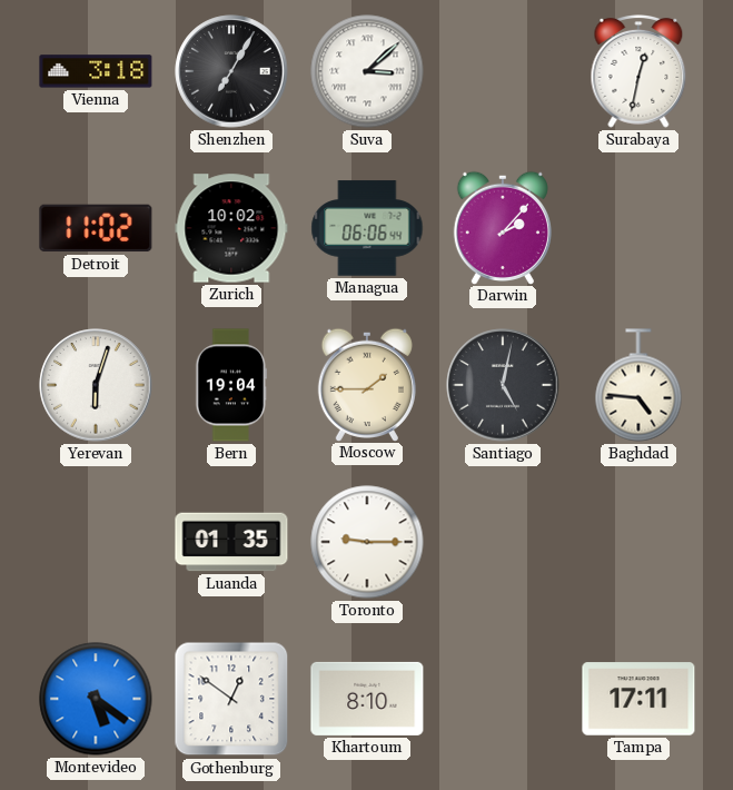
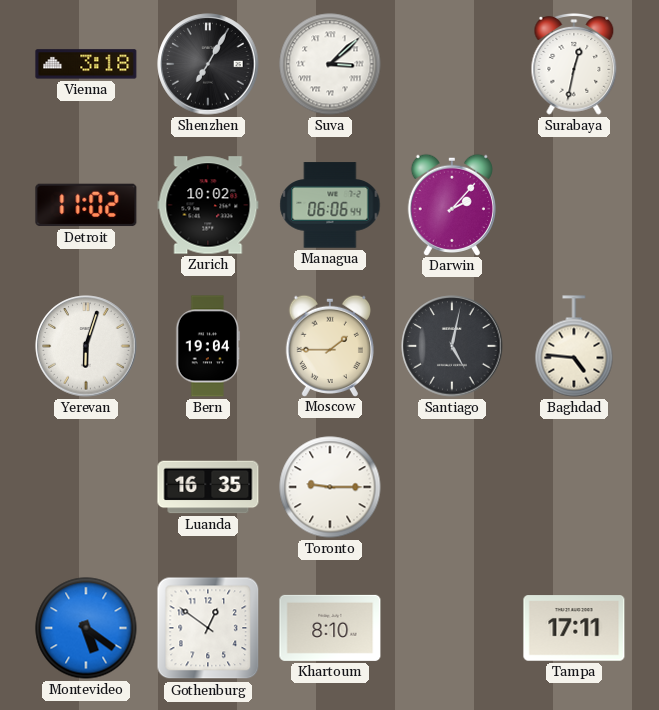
Luanda: 01:35 -> 16:35
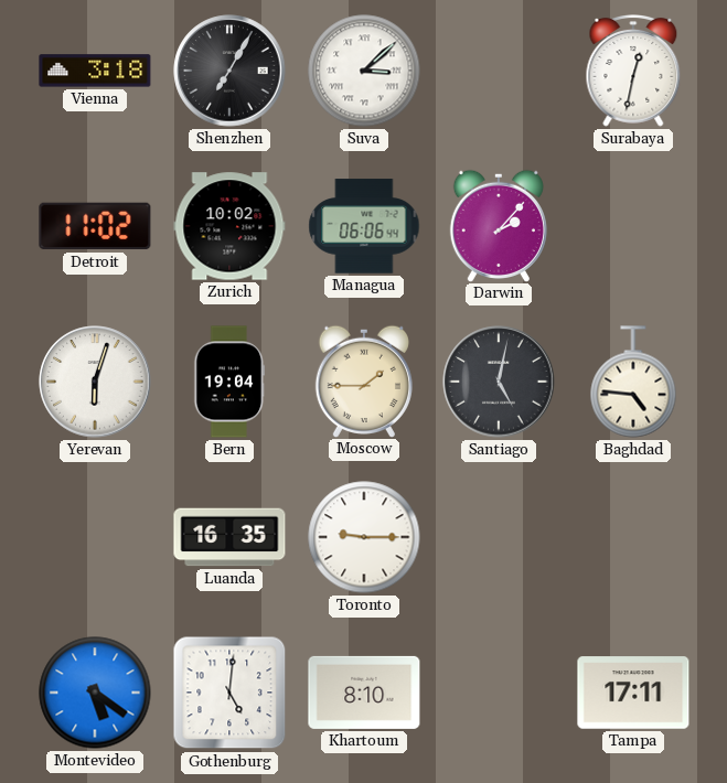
Gothenburg: 12:51 -> 5:01
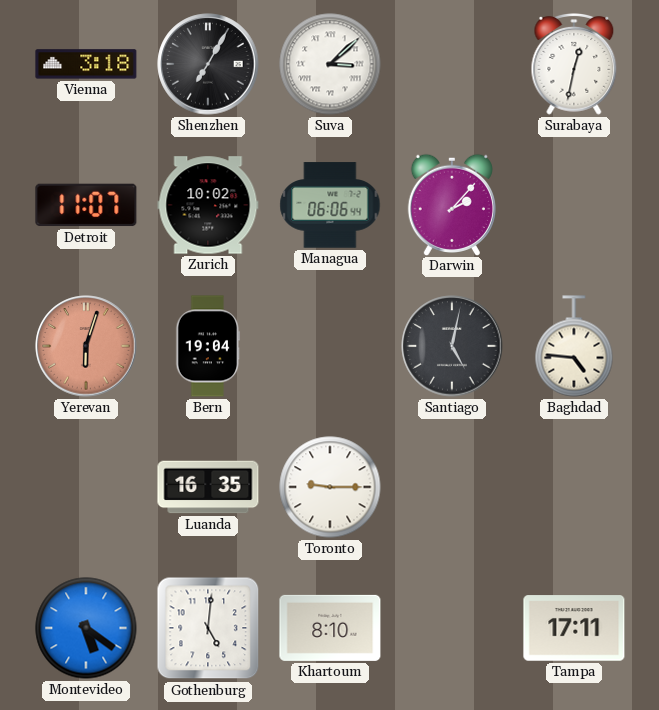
Detroit: 11:02 -> 11:07
Yerevan dial: white -> salmon
Moscow: 1:45 -> none
